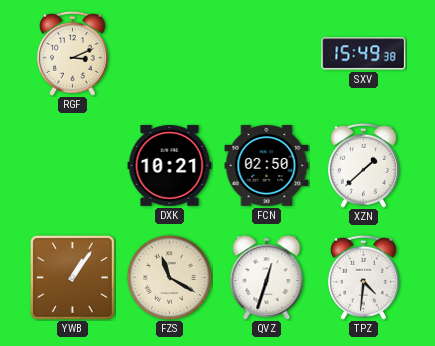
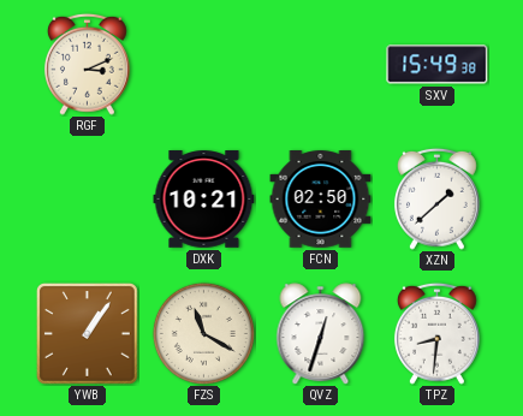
TPZ: 4:31 -> 8:31
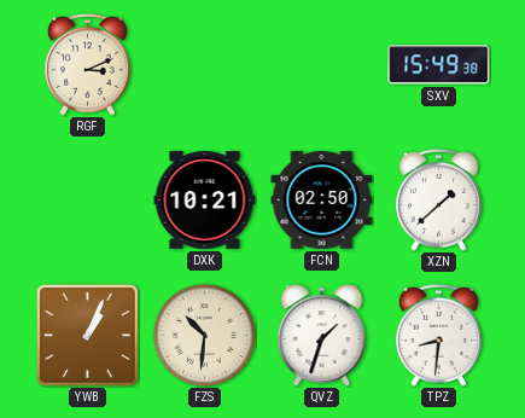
YWB: 1:06 -> 1:04
FZS: 11:20 -> 10:31
QVZ: 12:33 -> 1:33
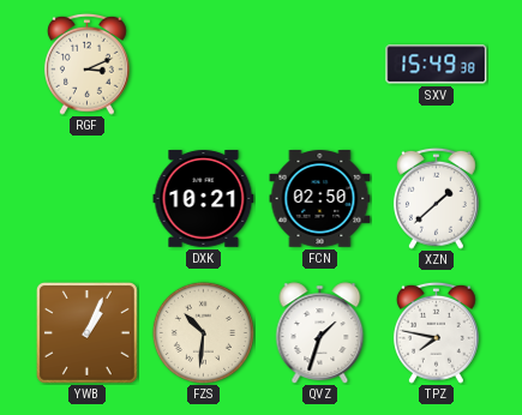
TPZ: 8:31 -> 7:47
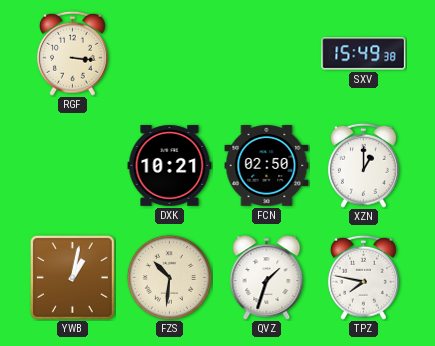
RGF: 3:11 -> 3:16
XZN: 1:38 -> 1:00
YWB: 1:04 -> 1:02
